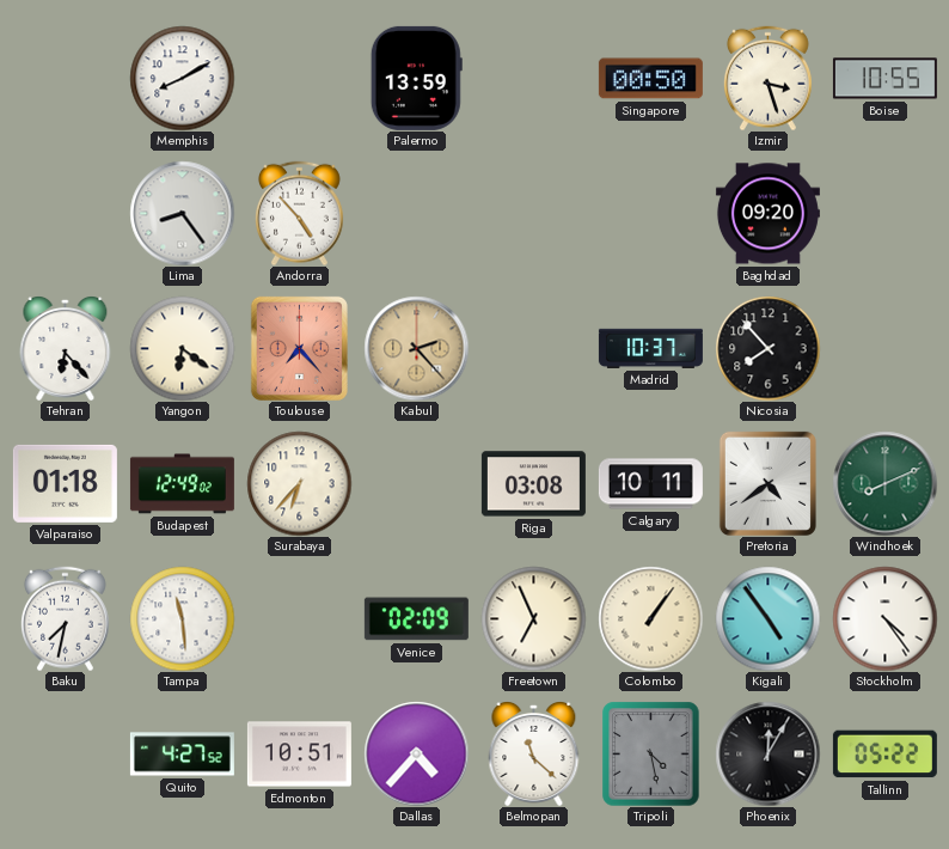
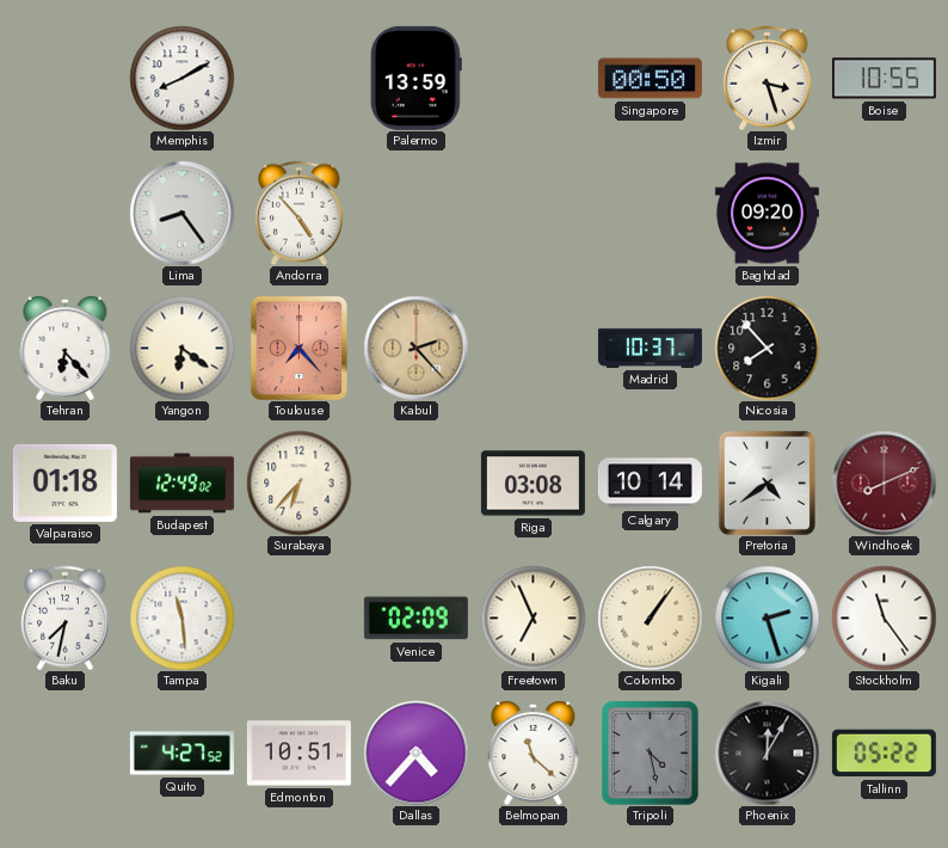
Calgary: 10:11 -> 10:14
Windhoek dial: green -> burgundy
Kigali: 4:54 -> 2:27
Stockholm: 4:24 -> 11:24
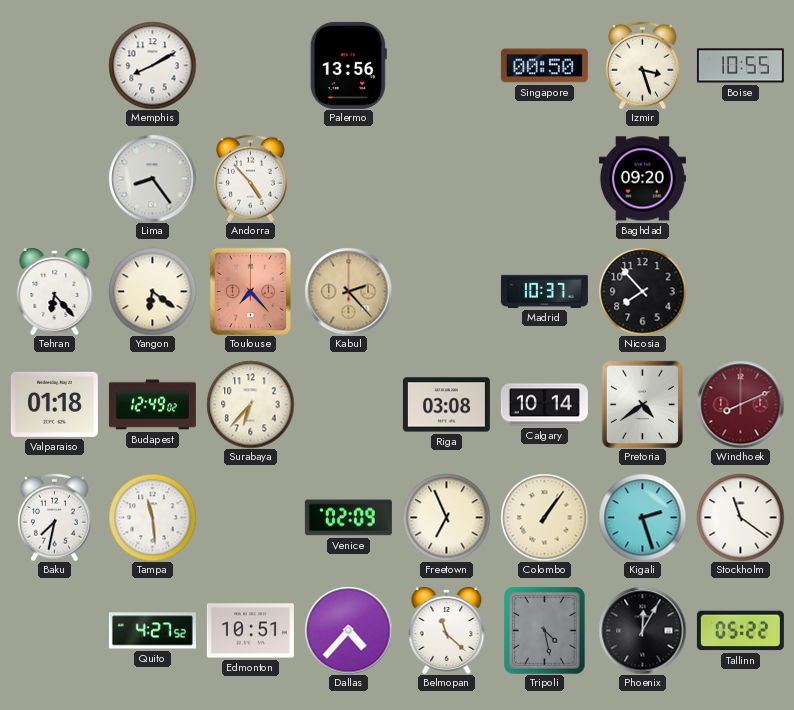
Palermo: 13:59 -> 13:56
Stockholm: 11:24 -> 11:21
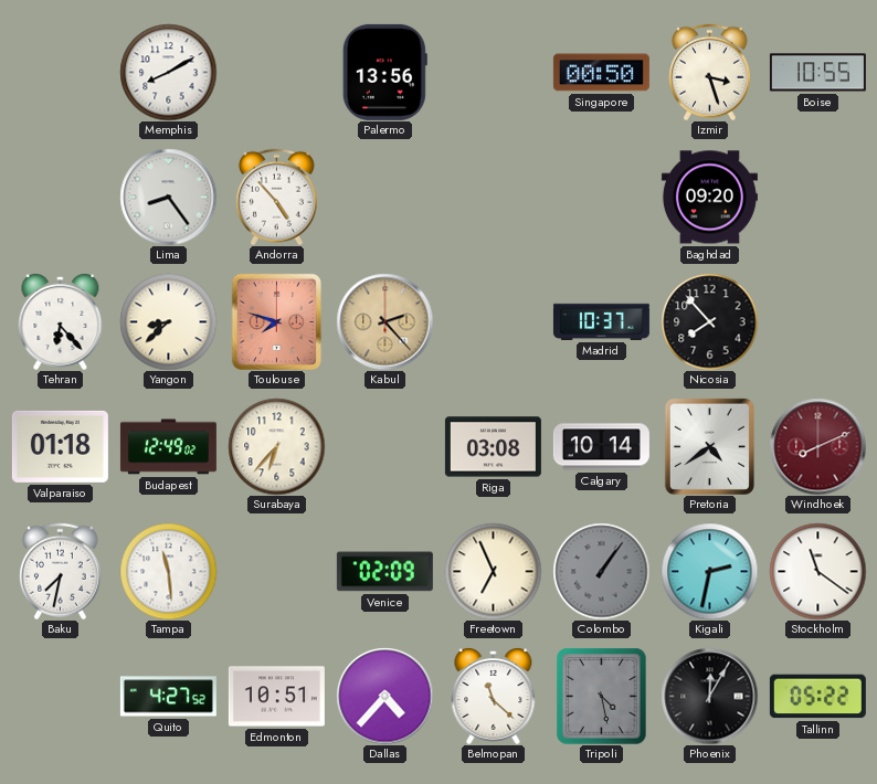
Yangon: 6:21 -> 8:38
Toulouse: 7:23 -> 7:48
Colombo dial: cream -> grey
Kigali: 2:27 -> 2:32
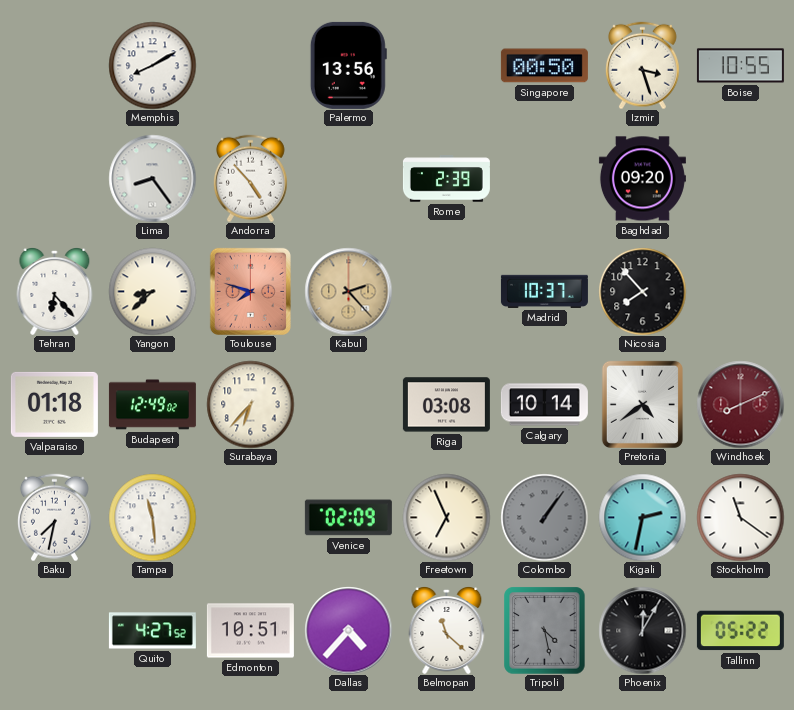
Rome: none -> 2:39
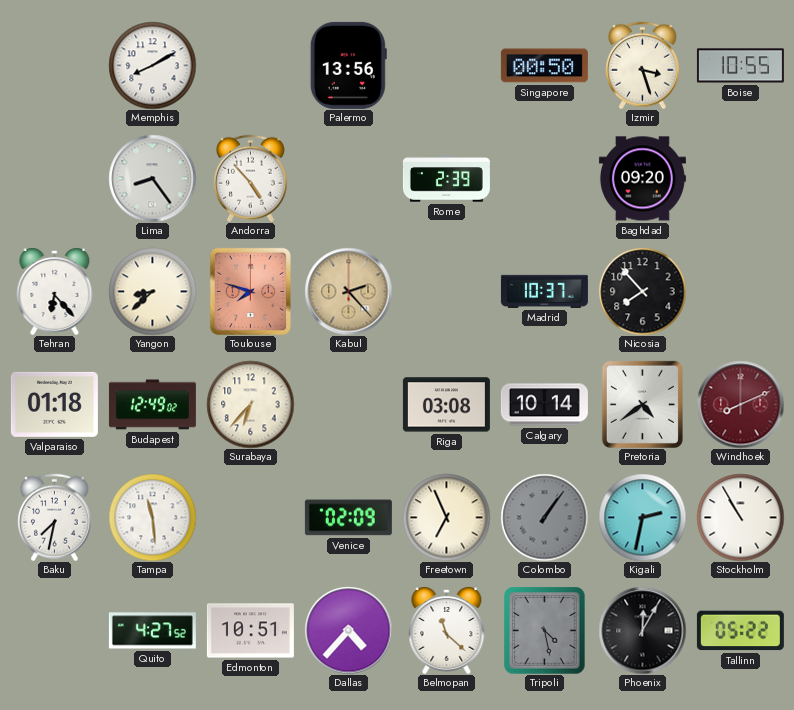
Stockholm: 11:21 -> 10:55
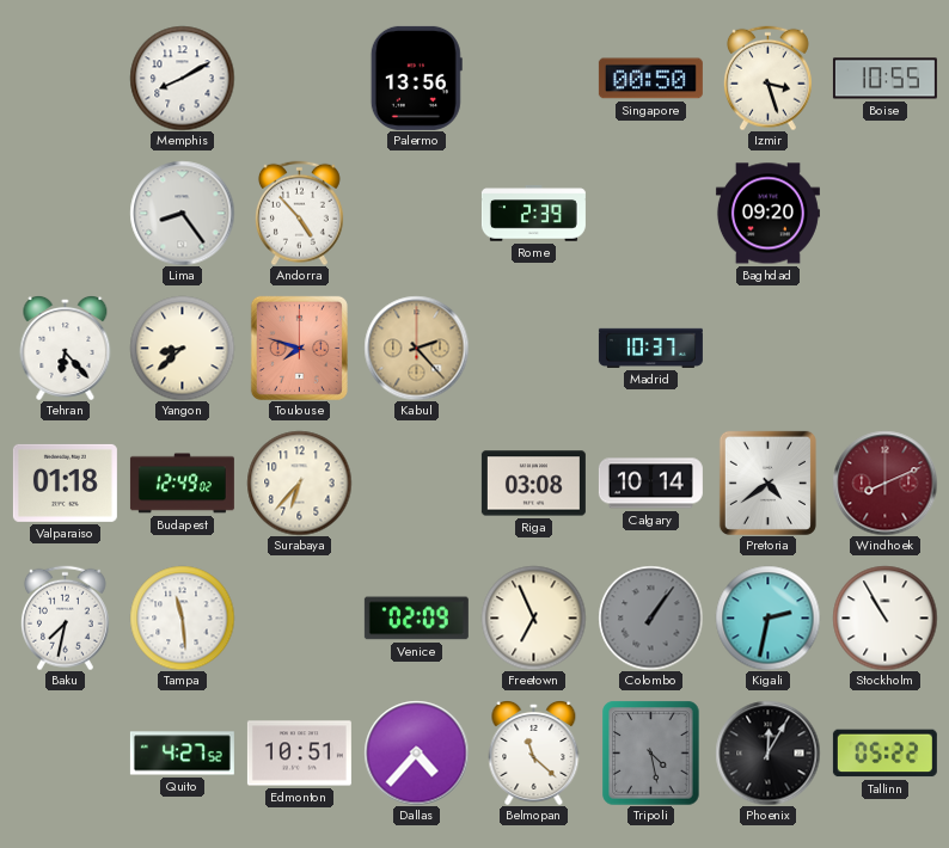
Nicosia: 7:53 -> none
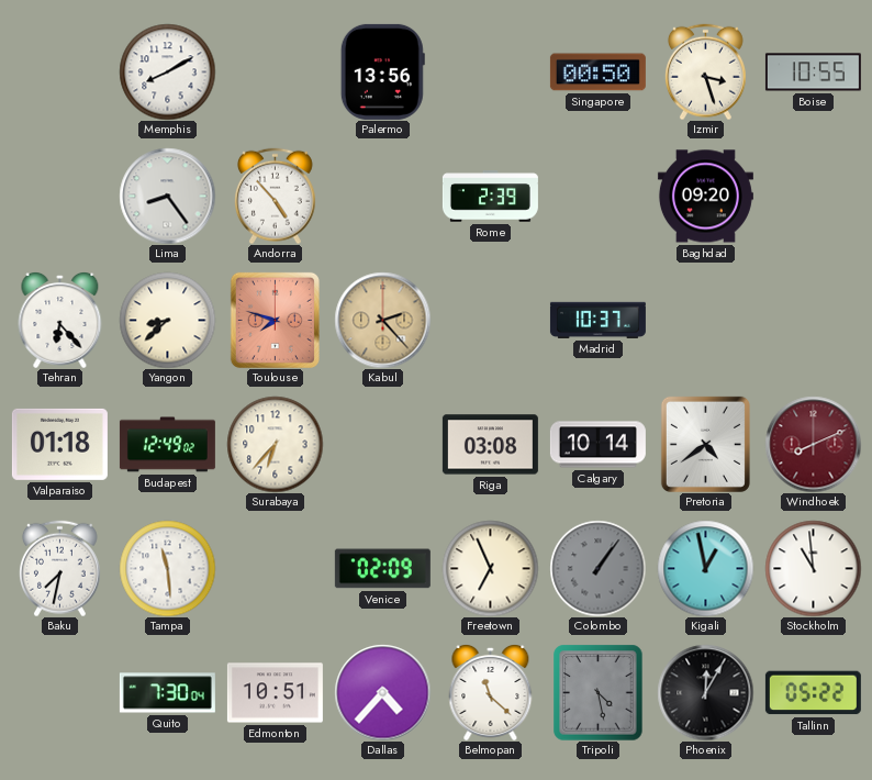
Kigali: 2:32 -> 12:58
Stockholm: 10:55 -> 10:59
Quito: 4:27 -> 7:30
